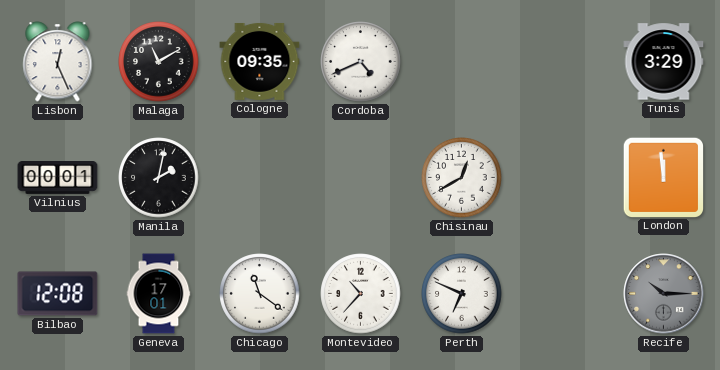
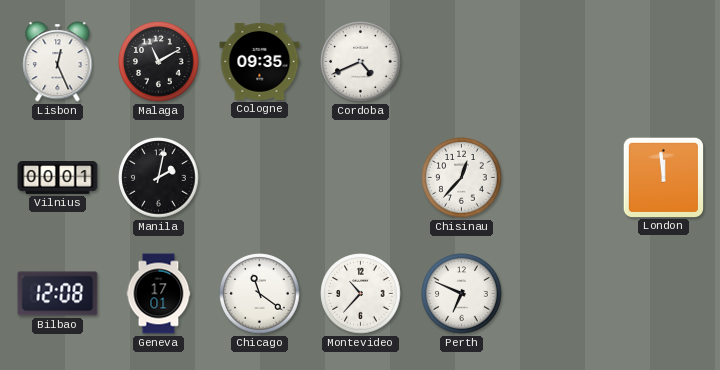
Tunis: 3:29 -> none
Chisinau: 12:40 -> 12:37
Recife: 10:15 -> none
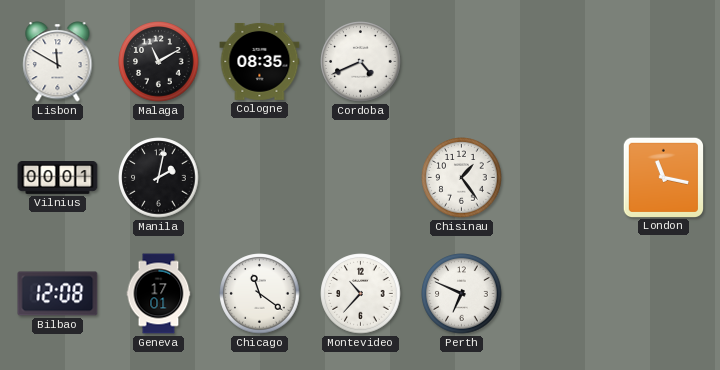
Lisbon: 12:26 -> 11:50
Cologne: 09:35 -> 08:35
Chisinau: 12:37 -> 1:24
London: 11:59 -> 11:17
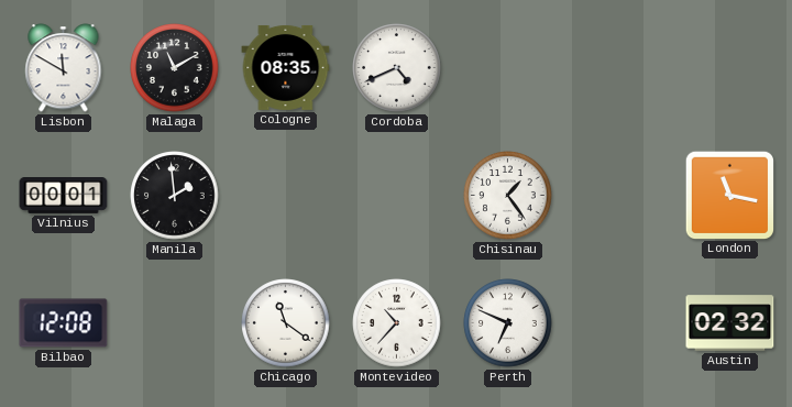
Manila: 2:02 -> 1:59
Geneva: 17:01 -> none
Austin: none -> 02:32
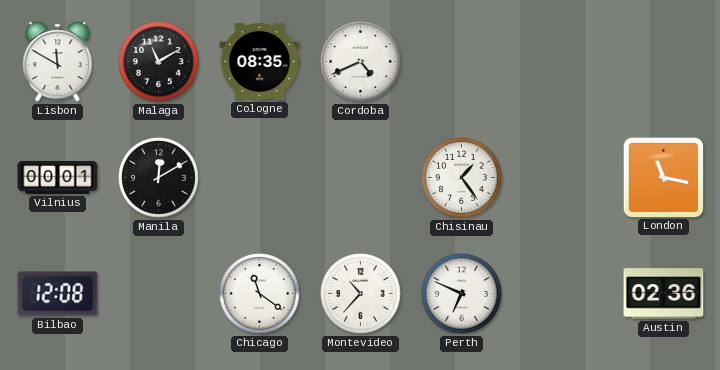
Manila: 1:59 -> 12:10
Austin: 02:32 -> 02:36
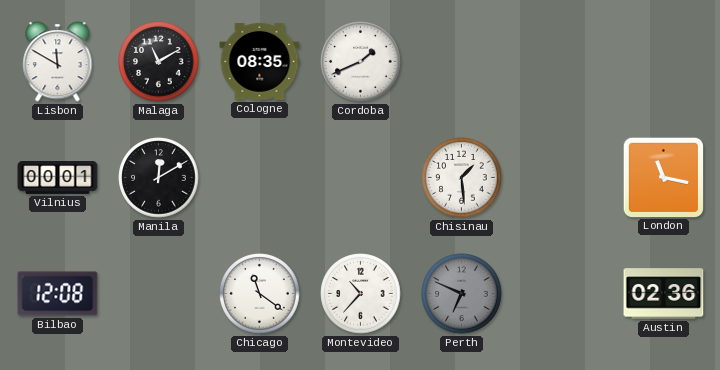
Cordoba: 4:41 -> 1:41
Chisinau: 1:24 -> 1:29
Perth dial: white -> grey
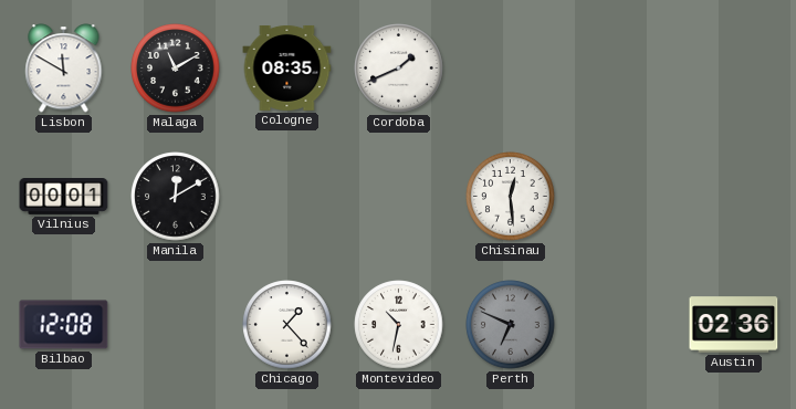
Chisinau: 1:29 -> 12:29
London: 11:17 -> none
Chicago: 11:21 -> 1:23
Montevideo: 10:37 -> 10:32
